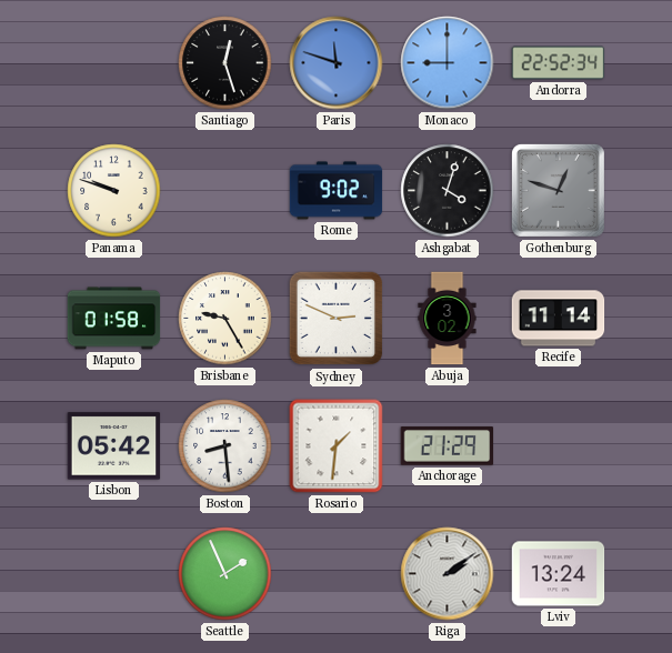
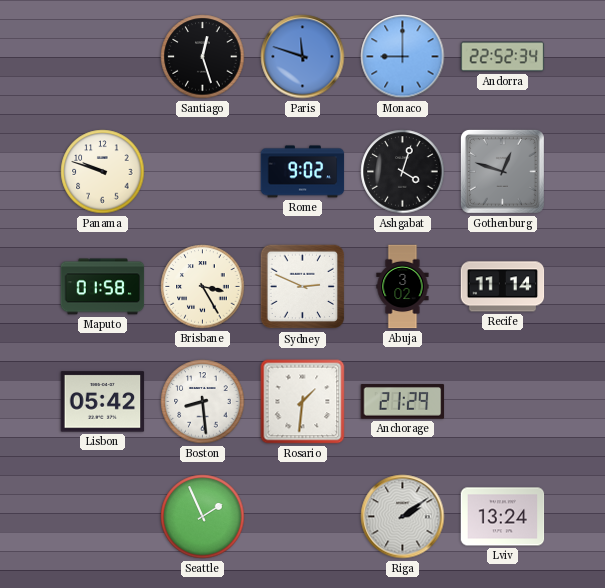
Brisbane: 9:25 -> 3:25
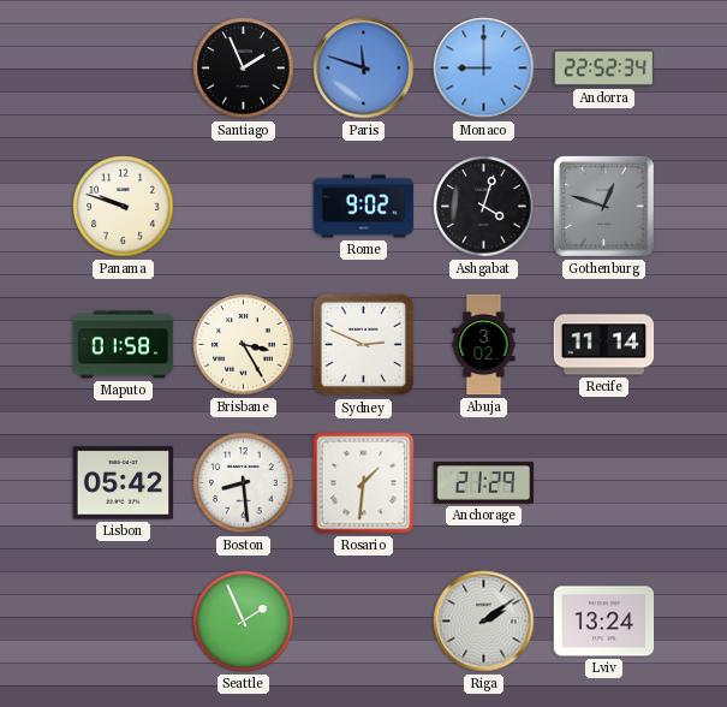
Santiago: 12:27 -> 1:56
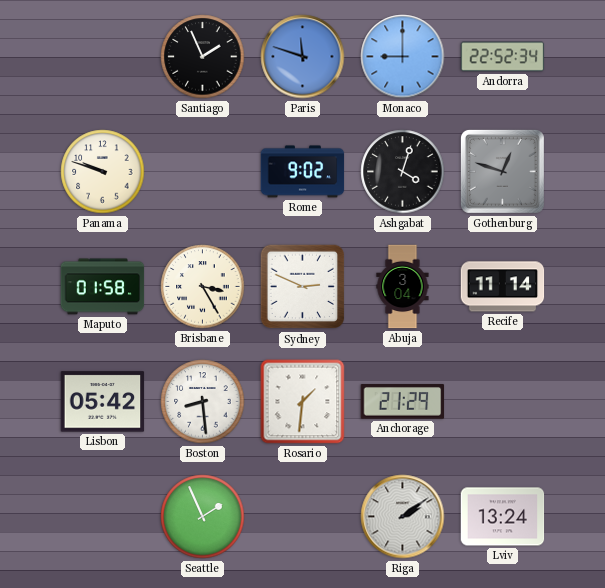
Abuja: 3:02 -> 3:04
